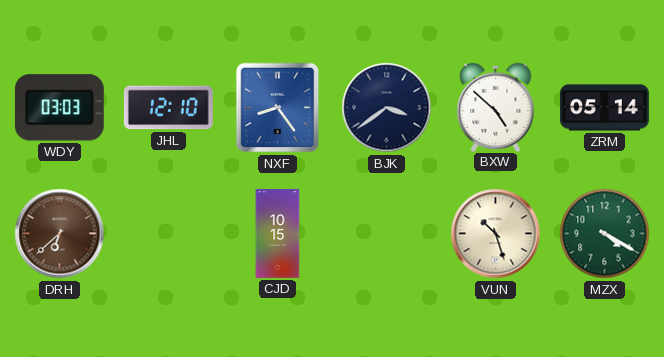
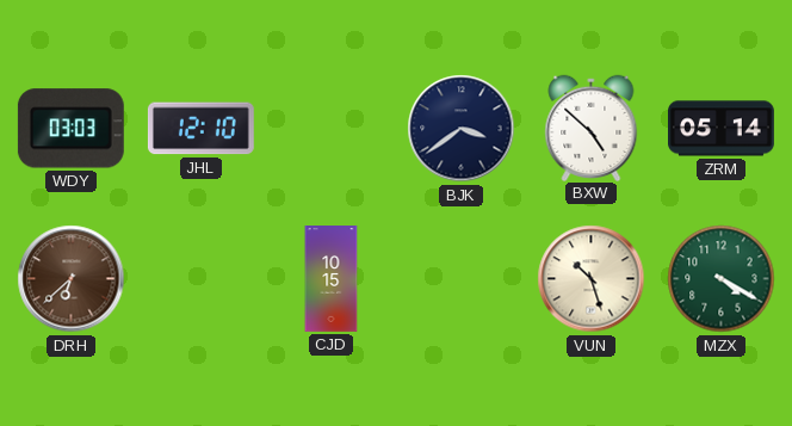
NXF: 8:24 -> none
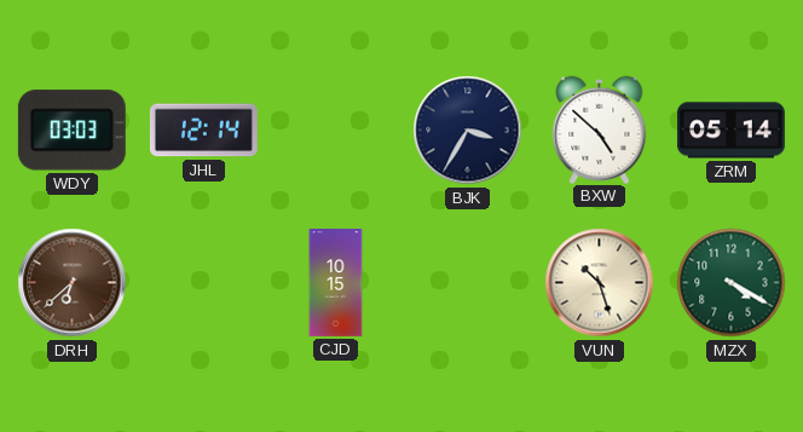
JHL: 12:10 -> 12:14
BJK: 3:39 -> 3:35
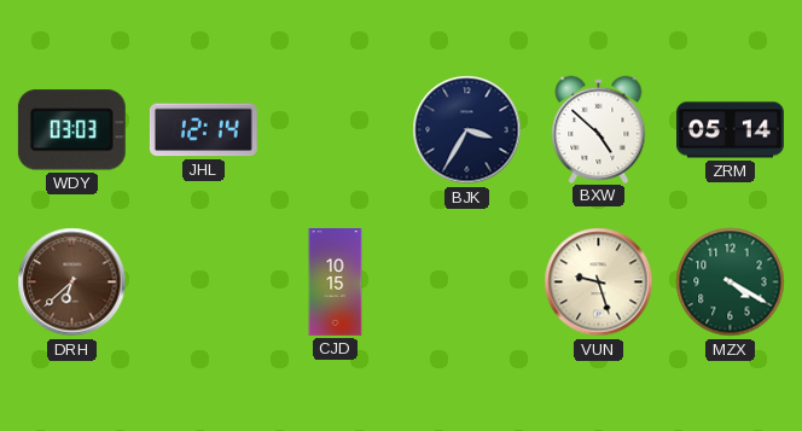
VUN: 10:27 -> 9:27
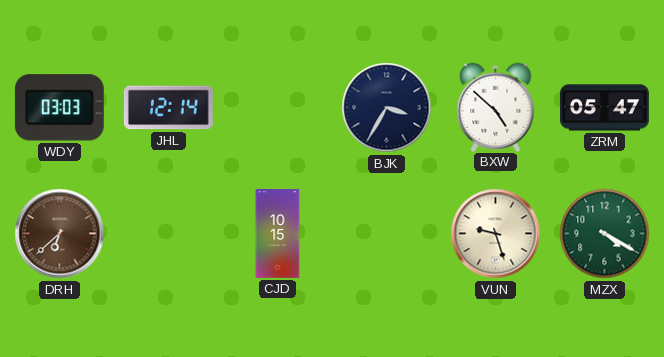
ZRM: 05:14 -> 05:47
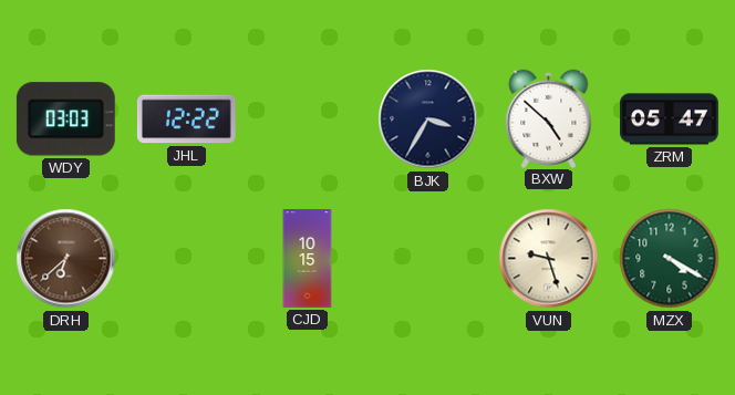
JHL: 12:14 -> 12:22
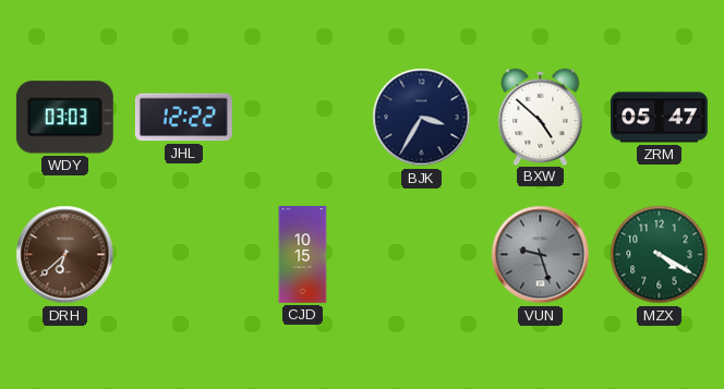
VUN dial: cream -> grey
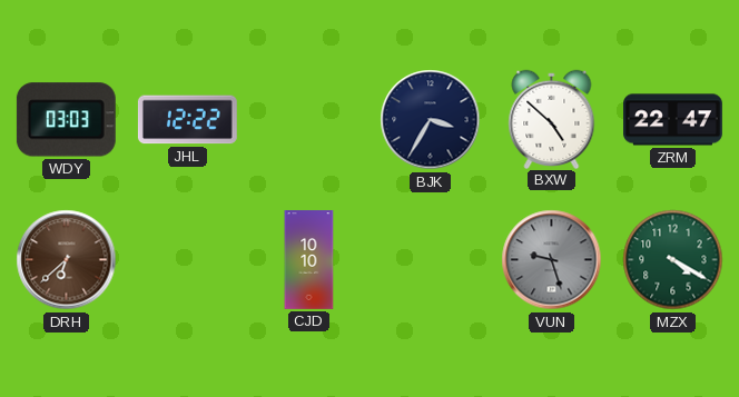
ZRM: 05:47 -> 22:47
CJD: 10:15 -> 10:10
